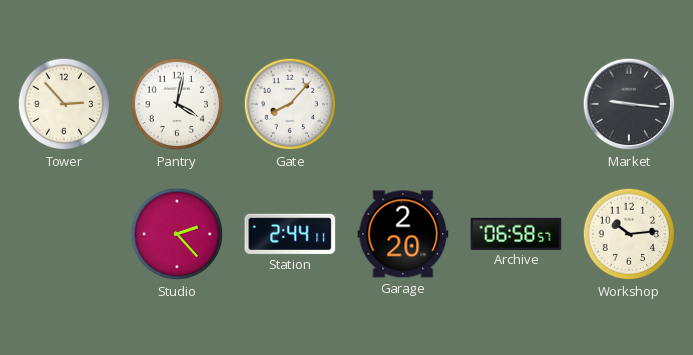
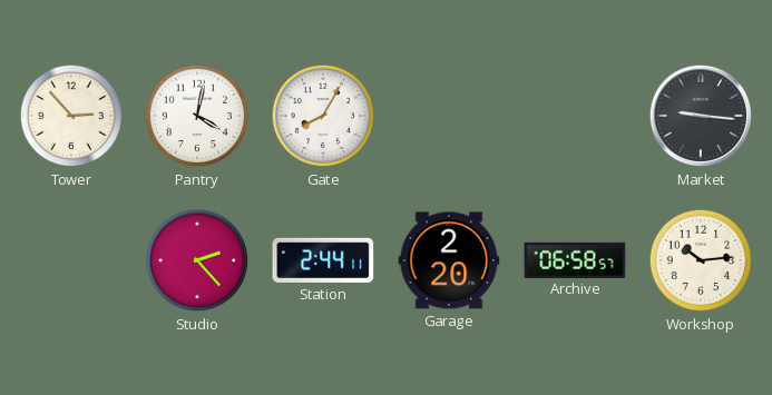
Gate: 8:07 -> 8:05
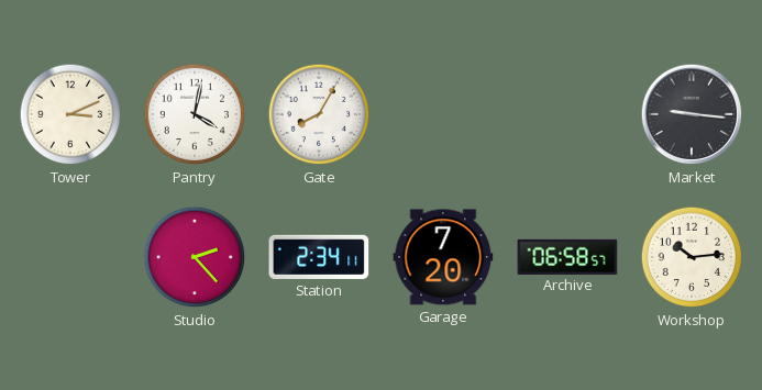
Tower: 2:53 -> 3:11
Station: 2:44 -> 2:34
Garage: 2:20 -> 7:20
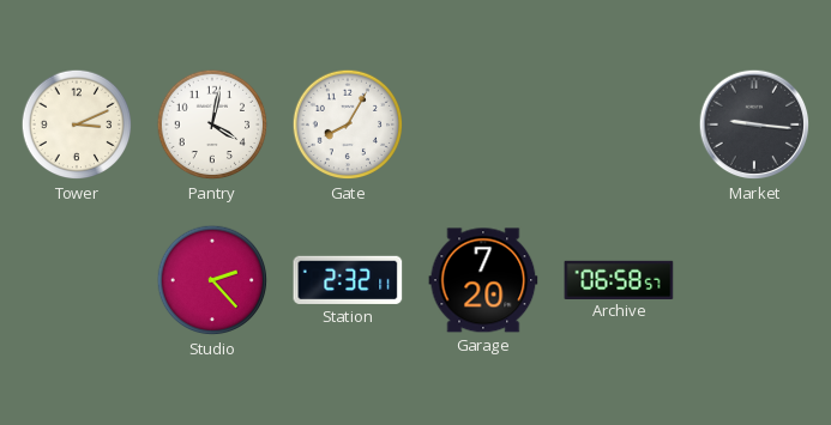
Station: 2:34 -> 2:32
Workshop: 10:14 -> none
